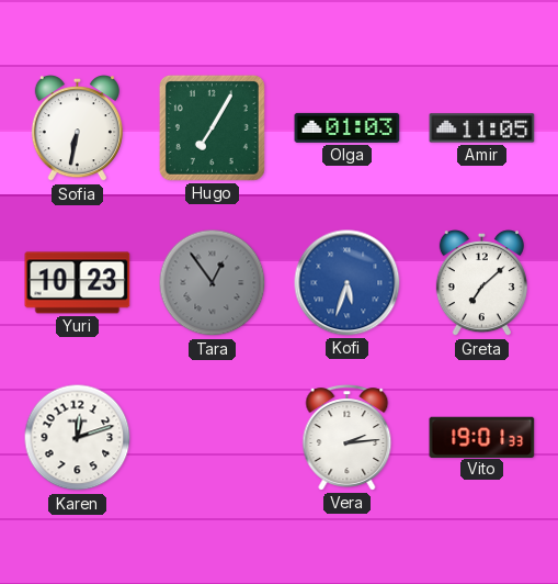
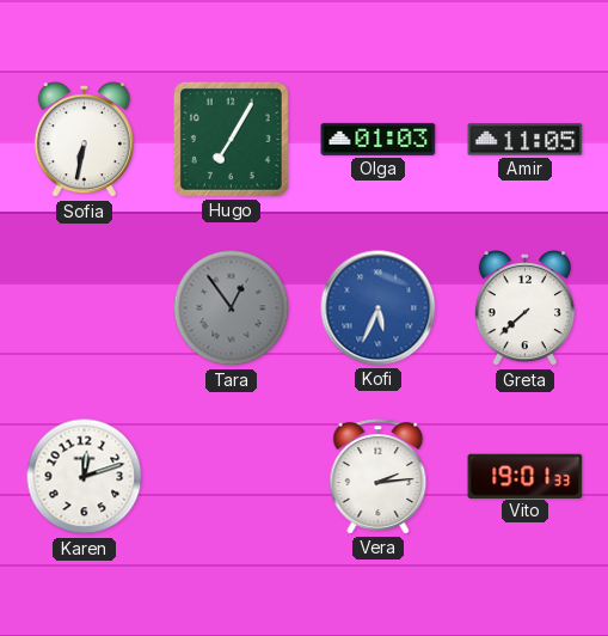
Yuri: 10:23 -> none
Kofi: 5:33 -> 5:34
Greta: 7:08 -> 7:38
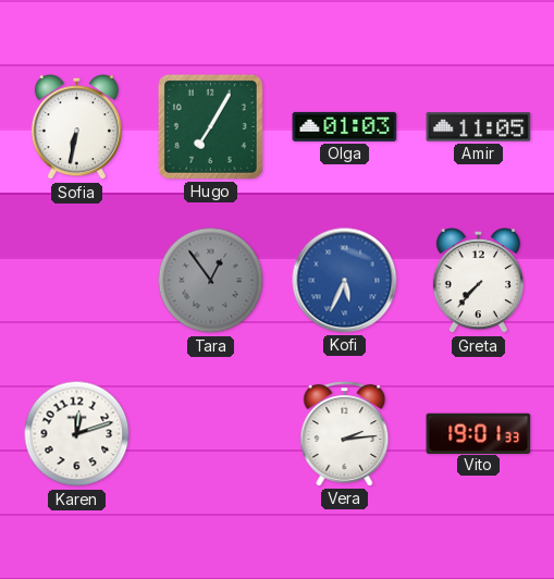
Greta: 7:38 -> 7:37
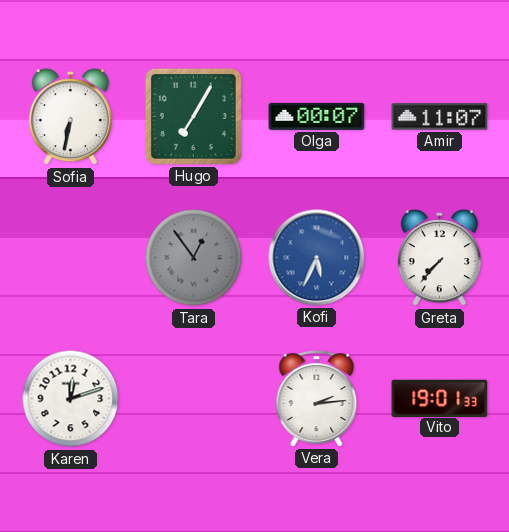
Olga: 01:03 -> 00:07
Amir: 11:05 -> 11:07
